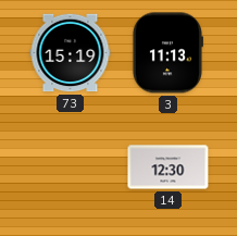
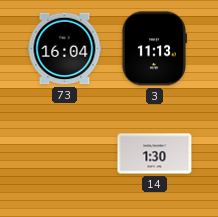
73: 15:19 -> 16:04
14: 12:30 -> 1:30
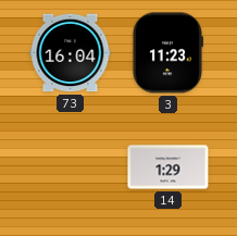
3: 11:13 -> 11:23
14: 1:30 -> 1:29
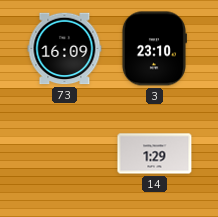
73: 16:04 -> 16:09
3: 11:23 -> 23:10
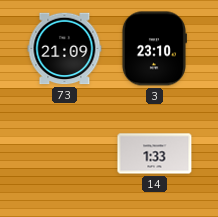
73: 16:09 -> 21:09
14: 1:29 -> 1:33
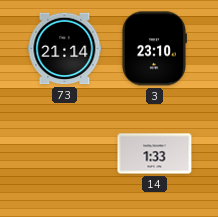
73: 21:09 -> 21:14
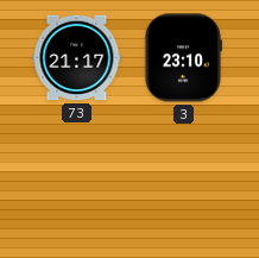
73: 21:14 -> 21:17
14: 1:33 -> none
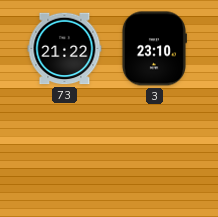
73: 21:17 -> 21:22
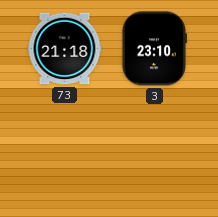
73: 21:22 -> 21:18
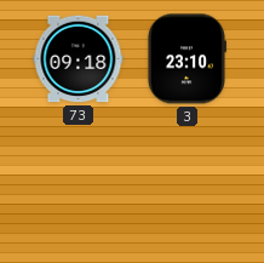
73: 21:18 -> 09:18
